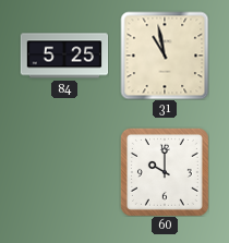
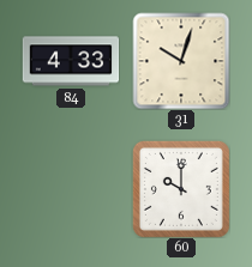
84: 5:25 -> 4:33
31: 10:58 -> 10:03
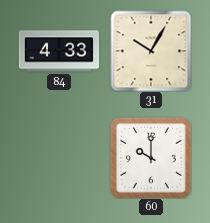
31: 10:03 -> 10:05
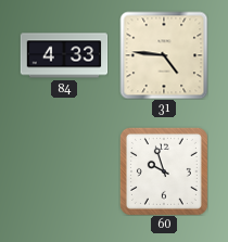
31: 10:05 -> 4:46
60: 10:00 -> 9:57
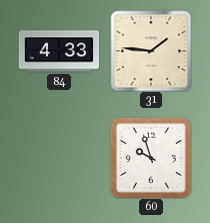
31: 4:46 -> 1:46
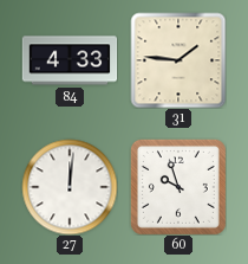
27: none -> 12:01
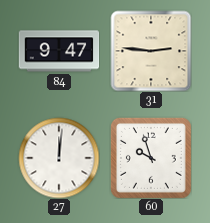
84: 4:33 -> 9:47
31: 1:46 -> 2:46
